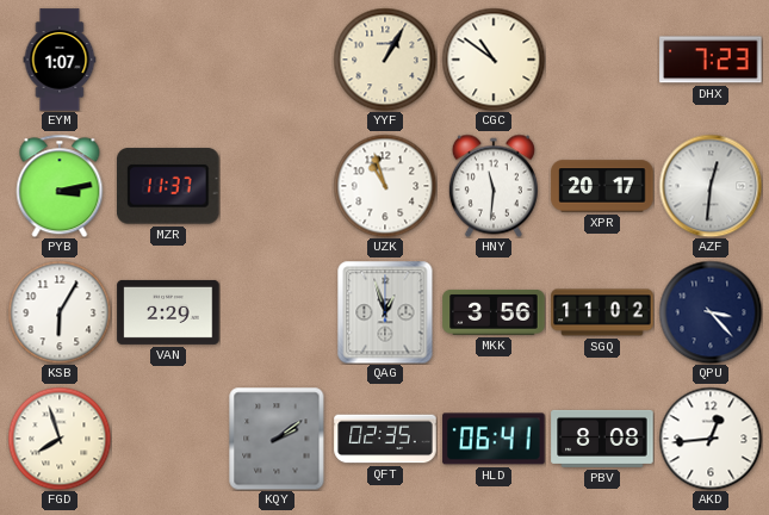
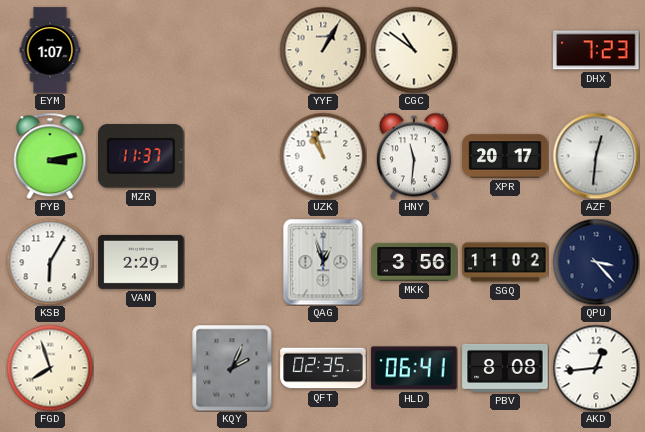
KQY: 2:09 -> 2:04
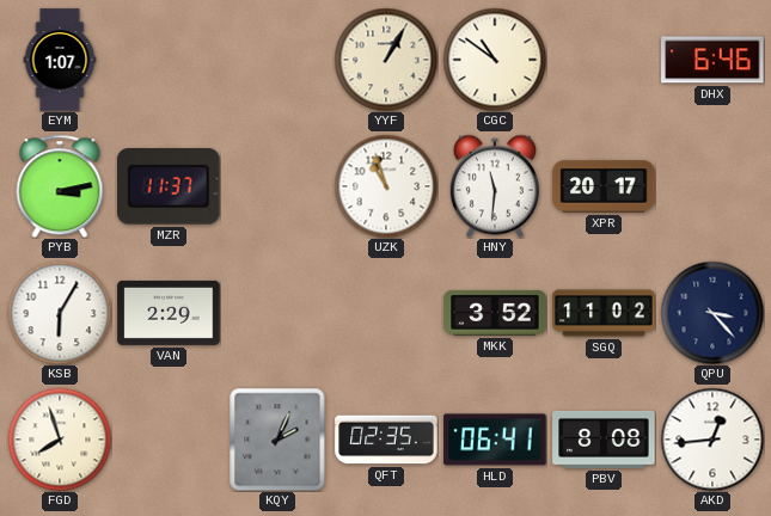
DHX: 7:23 -> 6:46
AZF: 12:31 -> none
QAG: 12:57 -> none
MKK: 3:56 -> 3:52
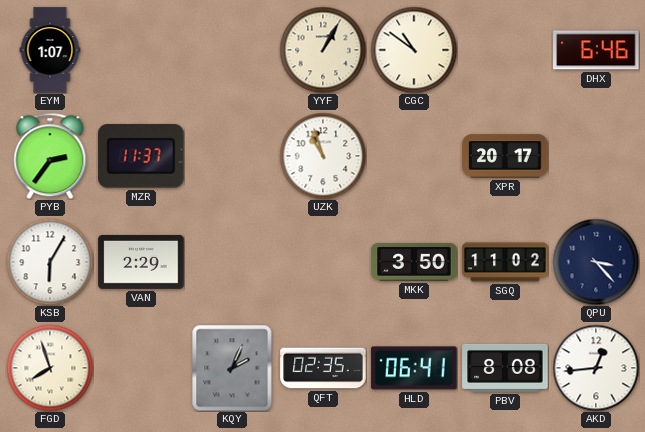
PYB: 3:13 -> 2:36
HNY: 11:31 -> none
MKK: 3:52 -> 3:50
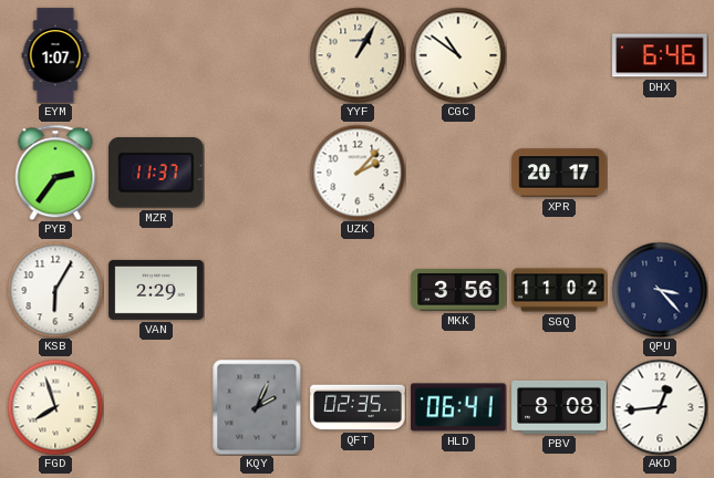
UZK: 10:57 -> 2:07
MKK: 3:50 -> 3:56
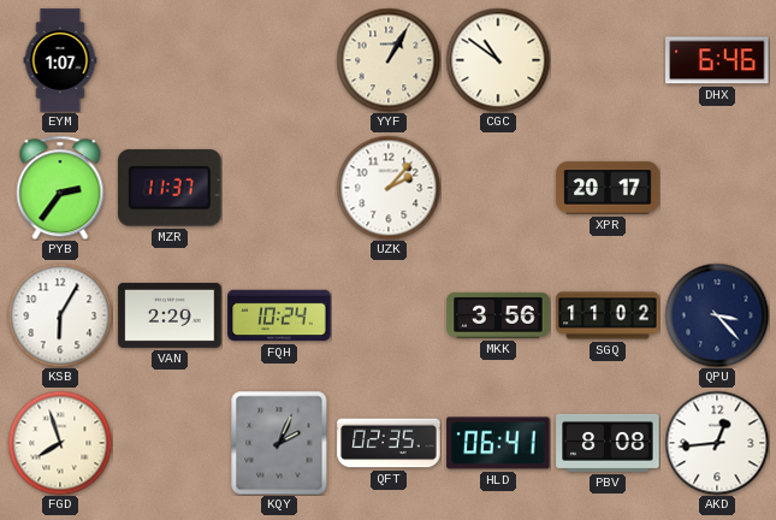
FQH: none -> 10:24
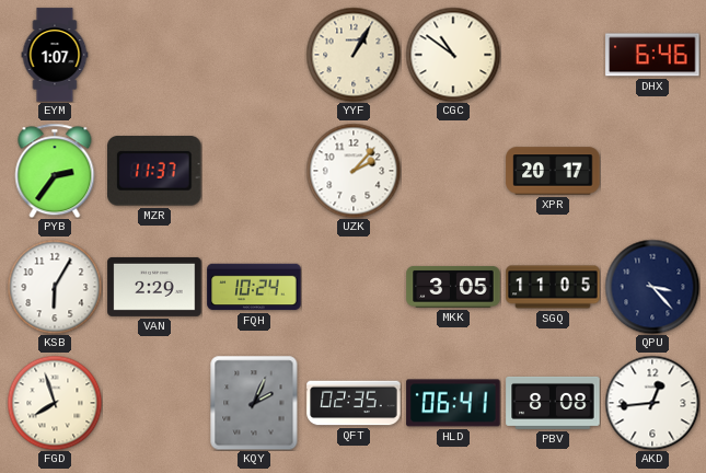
MKK: 3:56 -> 3:05
SGQ: 11:02 -> 11:05
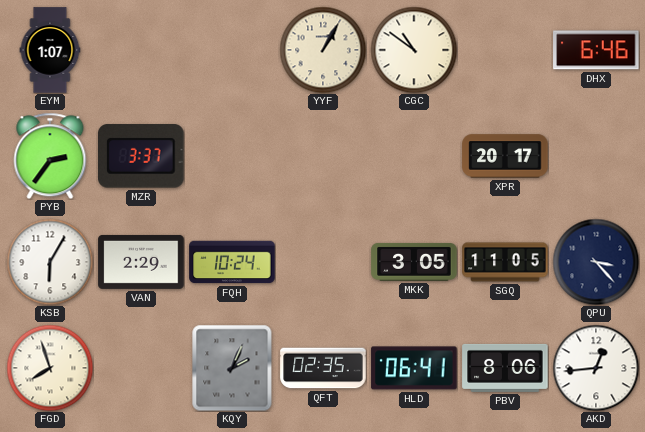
MZR: 11:37 -> 3:37
UZK: 2:07 -> none
PBV: 8:08 -> 8:06
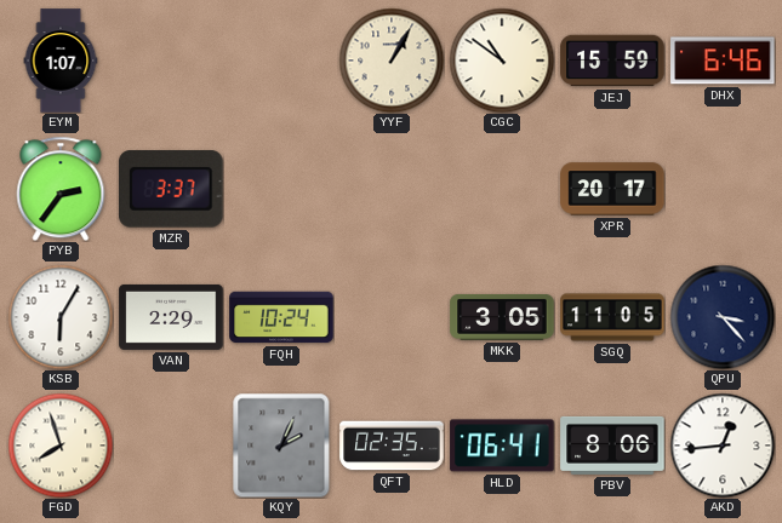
JEJ: none -> 15:59
